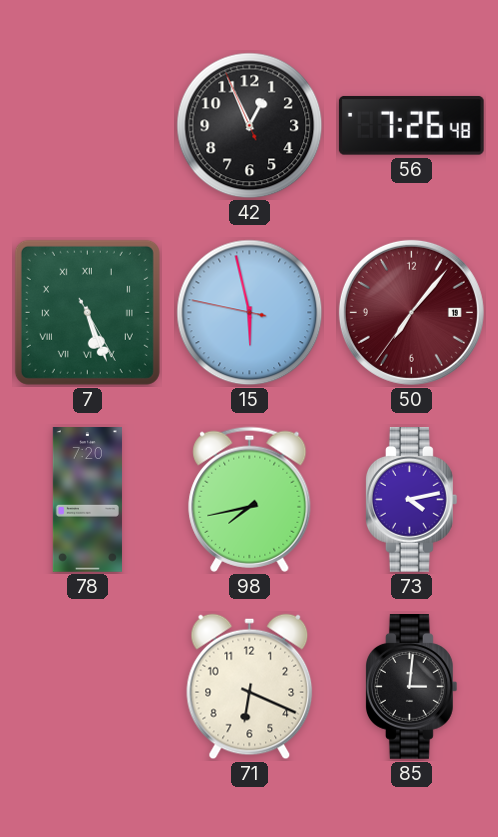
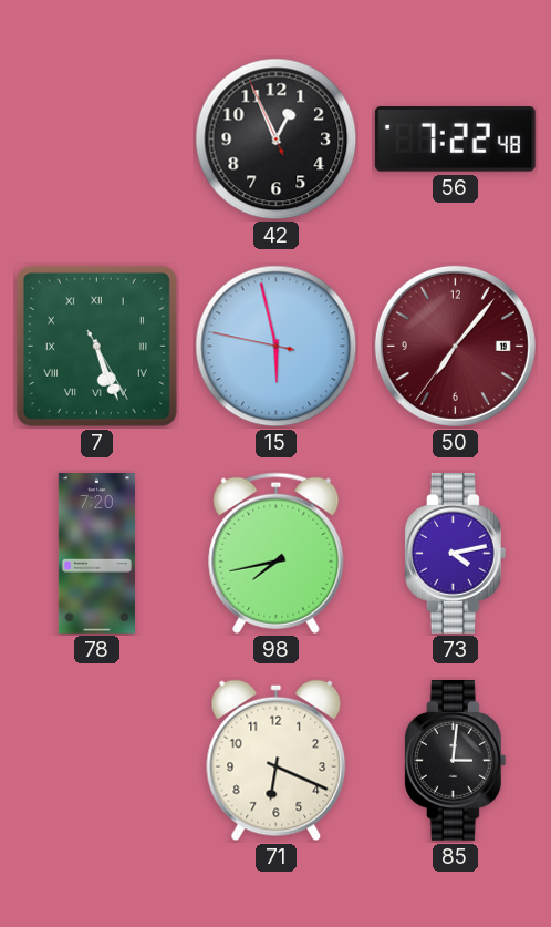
56: 7:26 -> 7:22
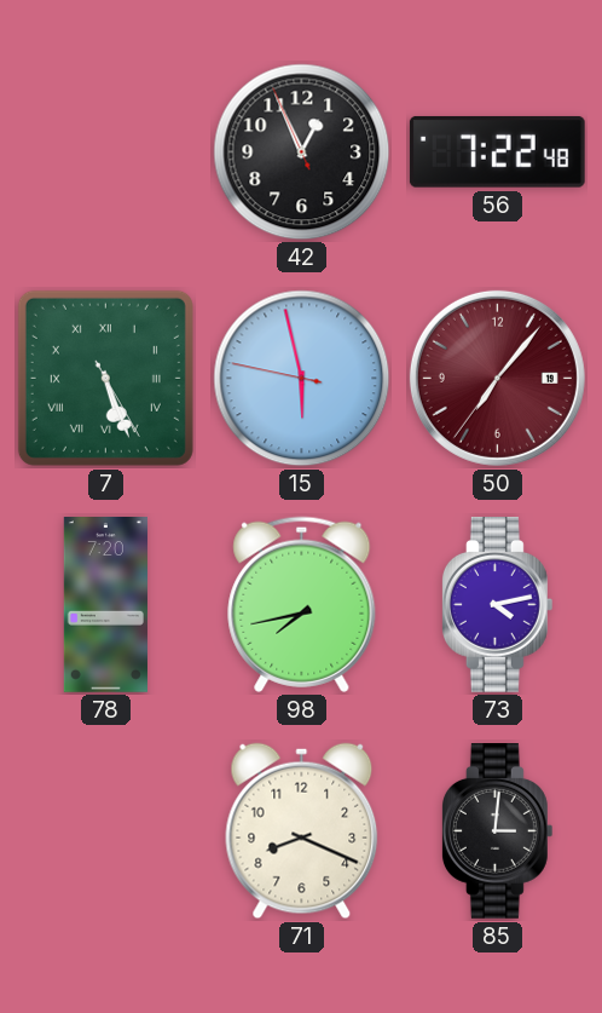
71: 6:19 -> 8:19
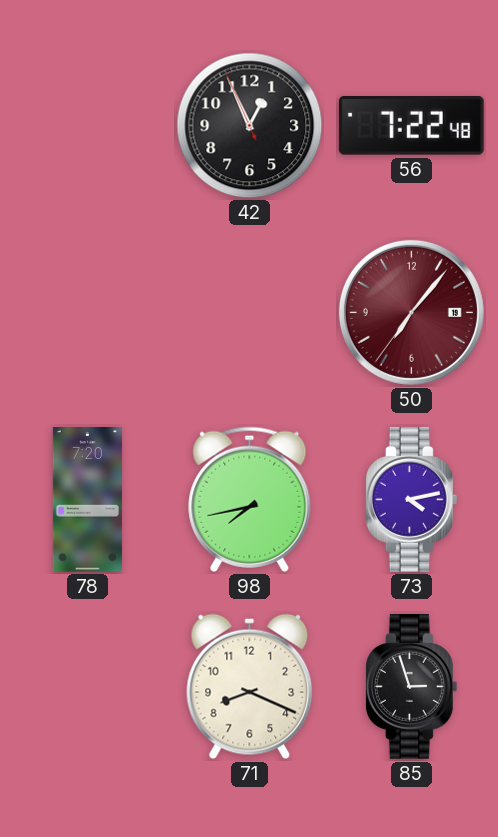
7: 5:26 -> none
15: 5:57 -> none
85: 3:01 -> 2:57
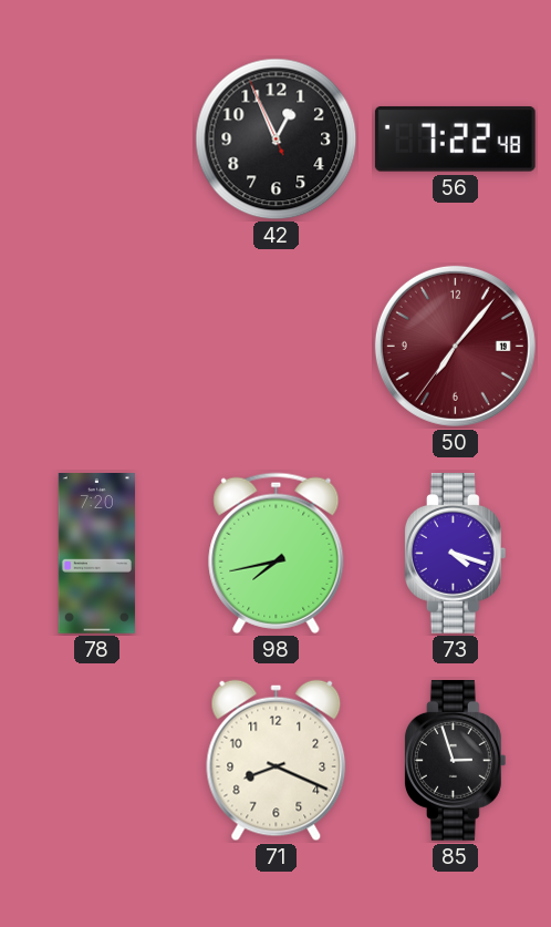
73: 4:13 -> 4:18
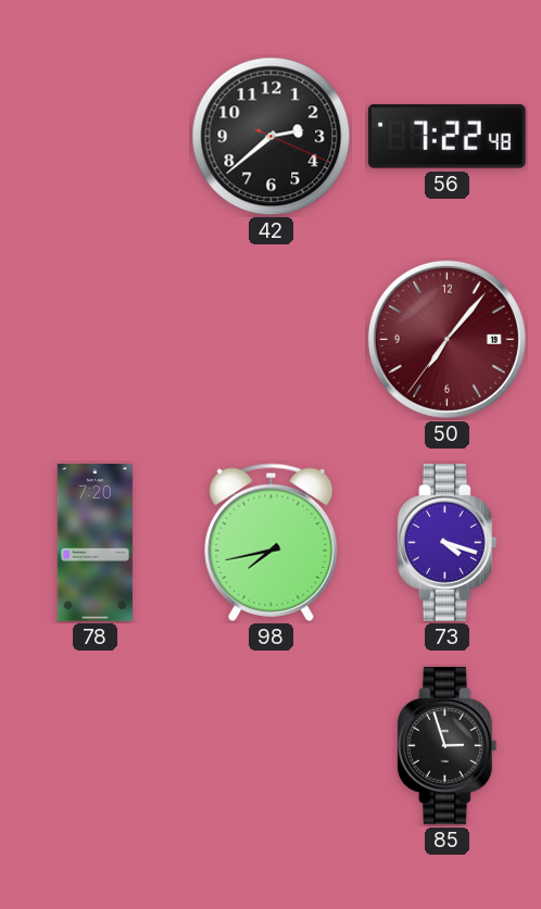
42: 12:55 -> 2:38
71: 8:19 -> none
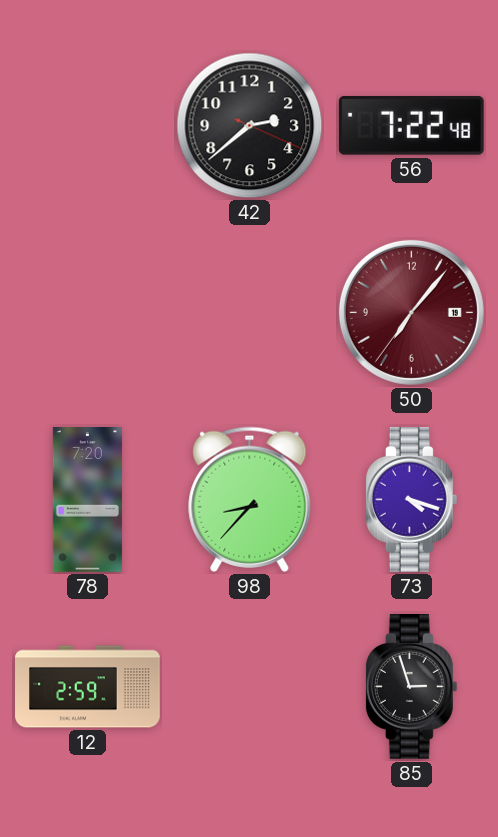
98: 7:43 -> 8:37
12: none -> 2:59
